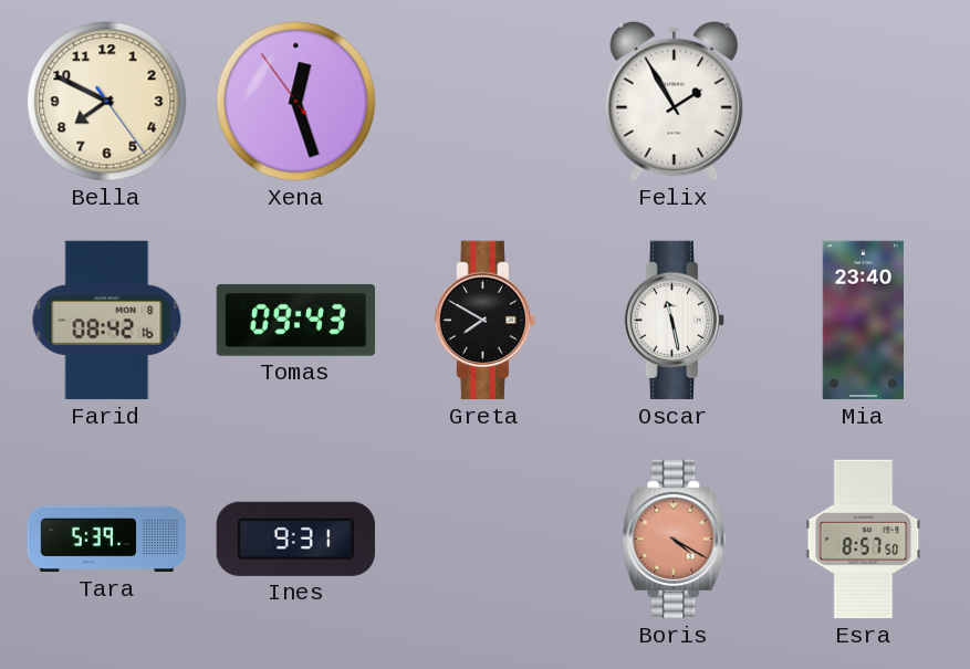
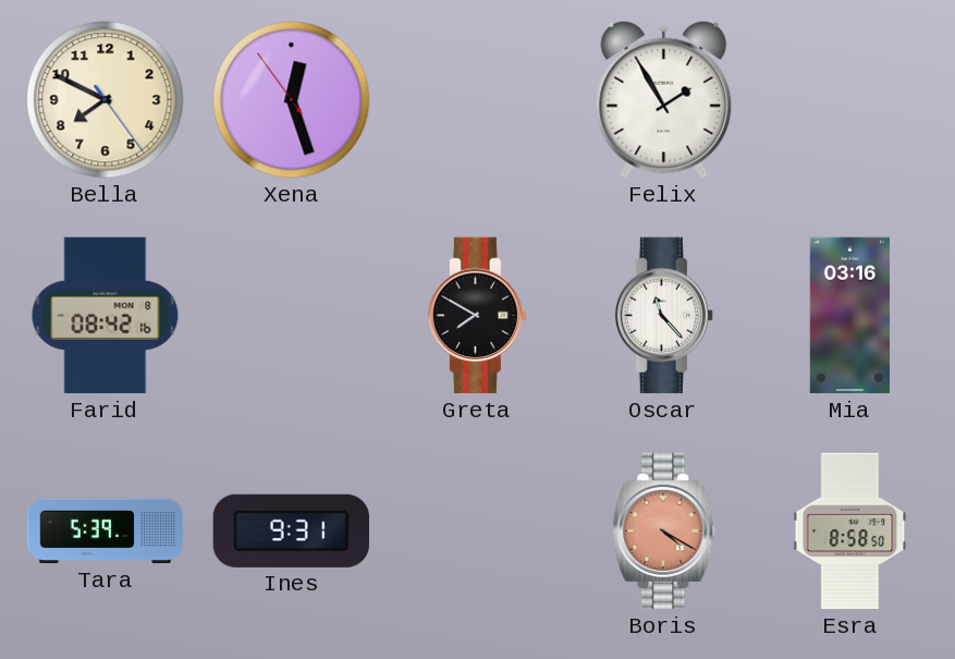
Tomas: 09:43 -> none
Oscar: 11:28 -> 11:23
Mia: 23:40 -> 03:16
Esra: 8:57 -> 8:58
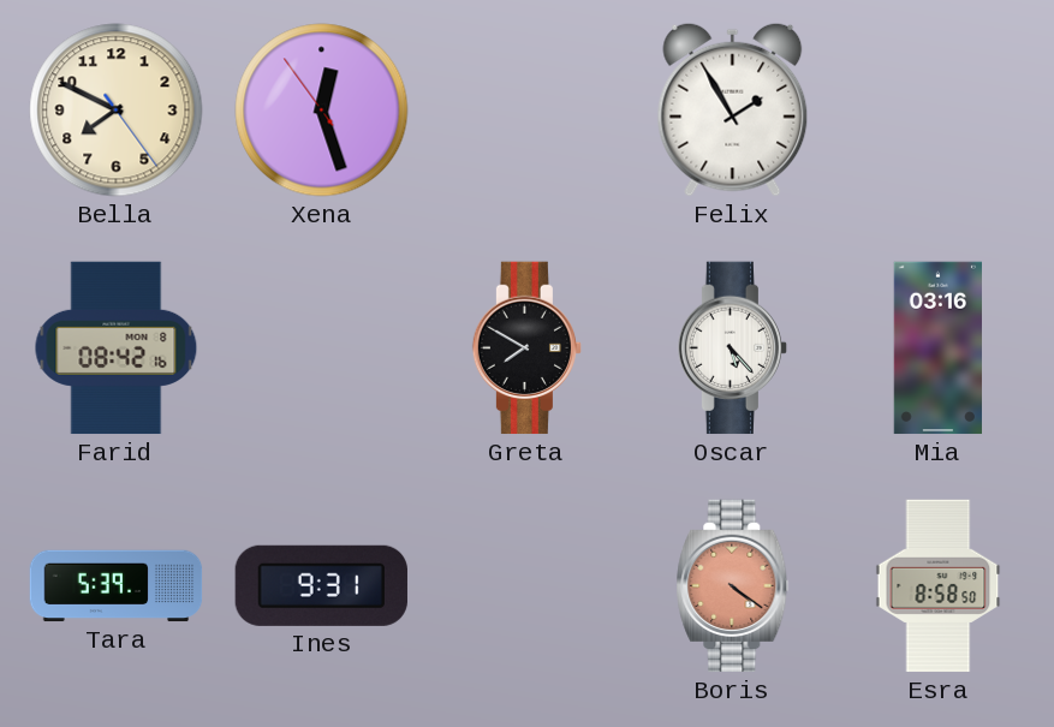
Oscar: 11:23 -> 5:23
Boris: 4:20 -> 4:21
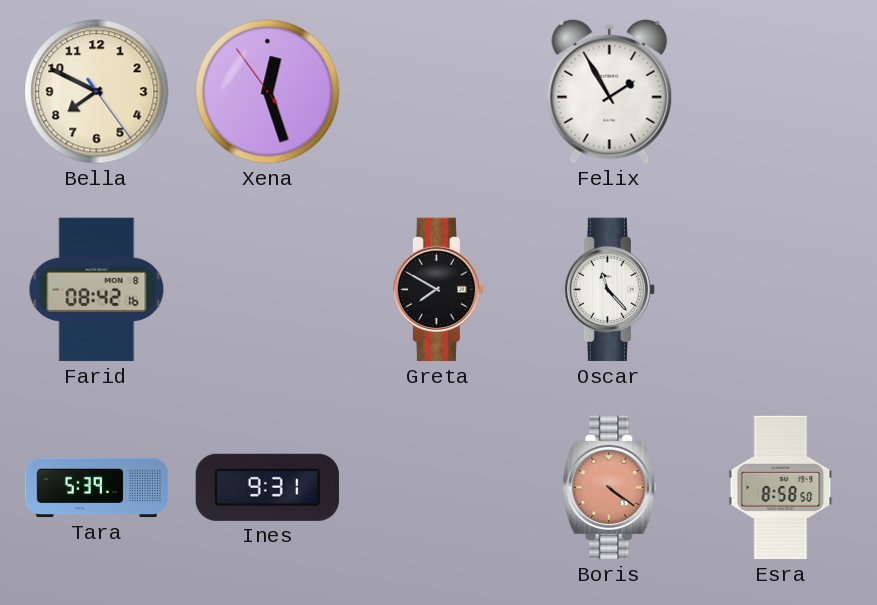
Oscar: 5:23 -> 11:23
Mia: 03:16 -> none
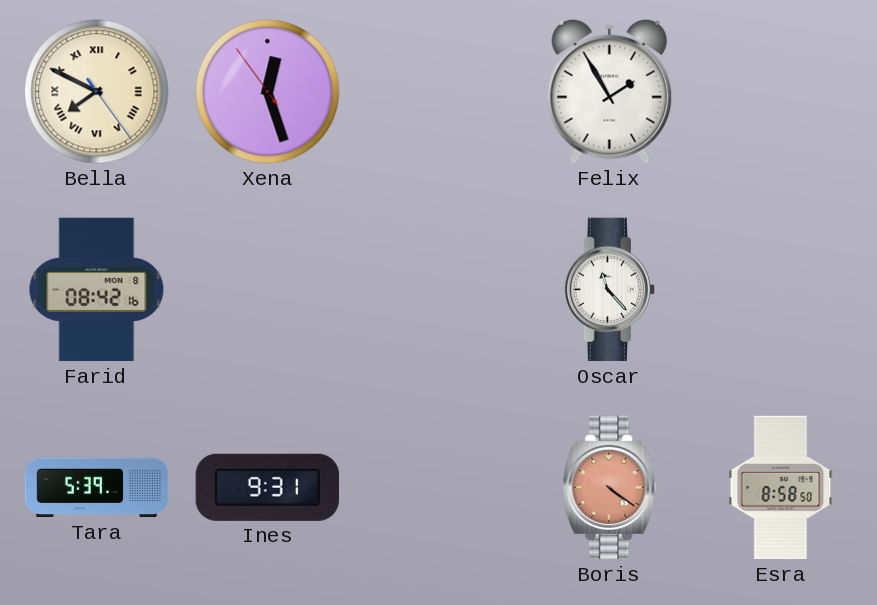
Bella numerals: Arabic -> Roman
Greta: 7:50 -> none
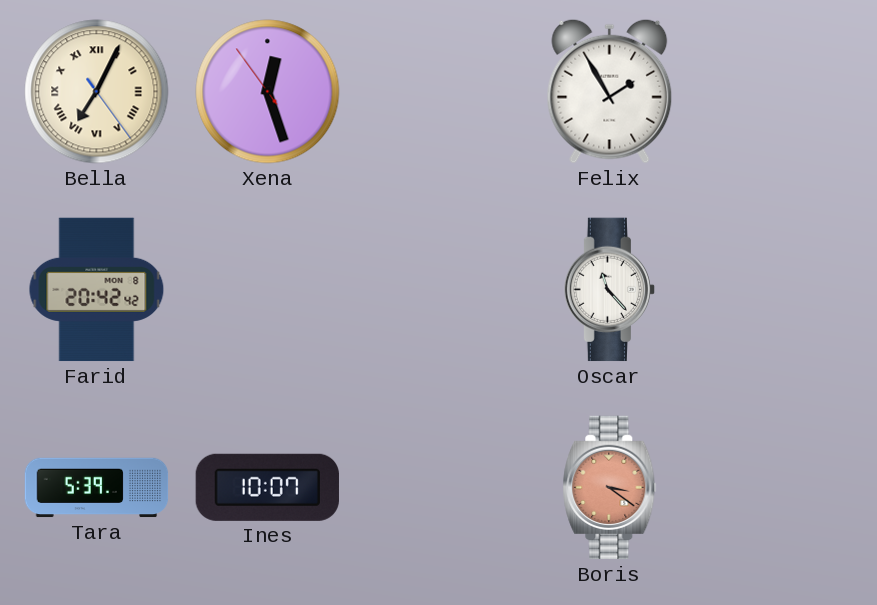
Bella: 7:49 -> 7:04
Farid: 08:42 -> 20:42
Ines: 9:31 -> 10:07
Boris: 4:21 -> 3:21
Esra: 8:58 -> none
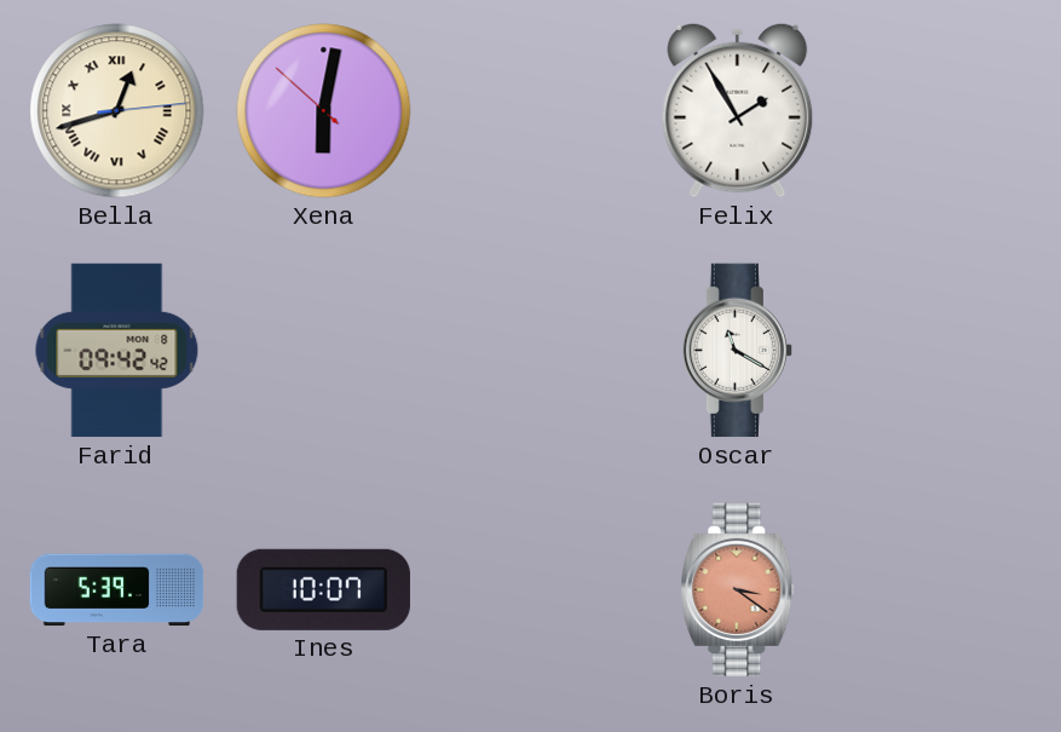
Bella: 7:04 -> 12:42
Xena: 12:26 -> 6:01
Farid: 20:42 -> 09:42
Oscar: 11:23 -> 11:20
